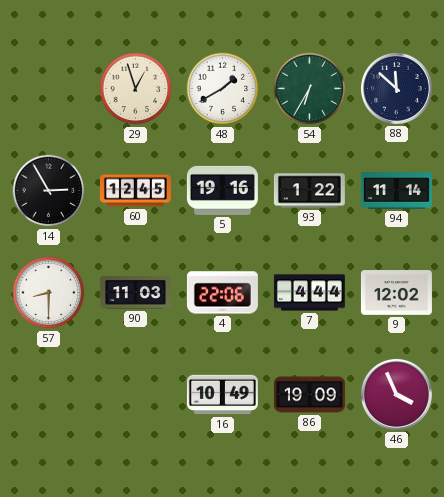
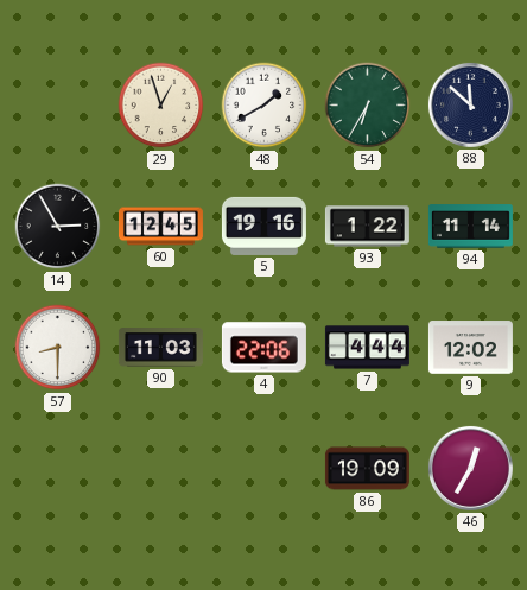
16: 10:49 -> none
46: 3:56 -> 12:35
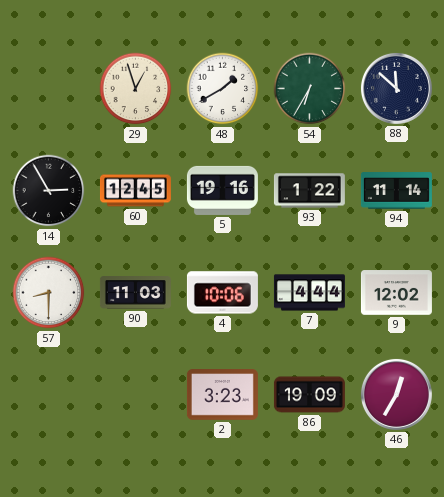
4: 22:06 -> 10:06
2: none -> 3:23
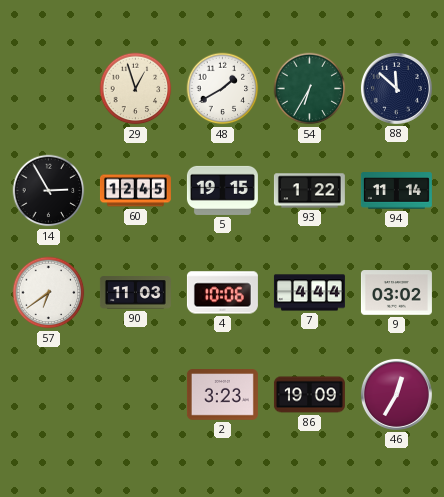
5: 19:16 -> 19:15
57: 8:30 -> 6:39
9: 12:02 -> 03:02
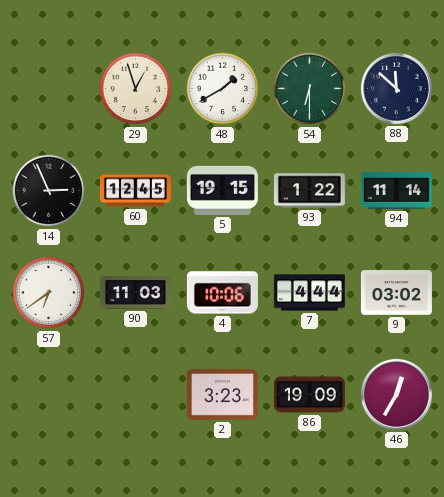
54: 6:35 -> 6:30
14: 2:55 -> 2:56
